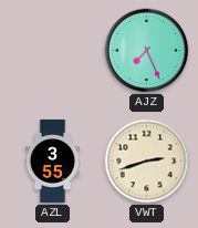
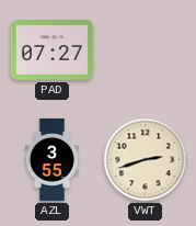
PAD: none -> 07:27
AJZ: 7:26 -> none
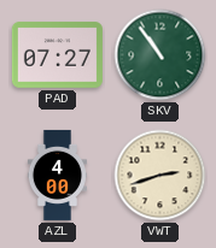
SKV: none -> 10:54
AZL: 3:55 -> 4:00
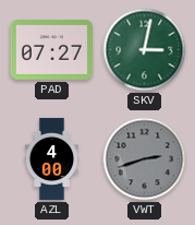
SKV: 10:54 -> 3:02
VWT dial: cream -> grey
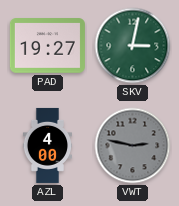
PAD: 07:27 -> 19:27
VWT: 2:42 -> 2:47
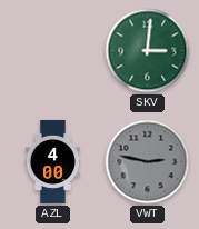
PAD: 19:27 -> none
SKV: 3:02 -> 3:01
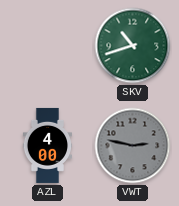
SKV: 3:01 -> 10:42
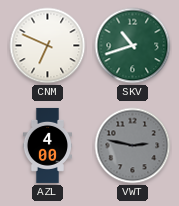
CNM: none -> 6:49
